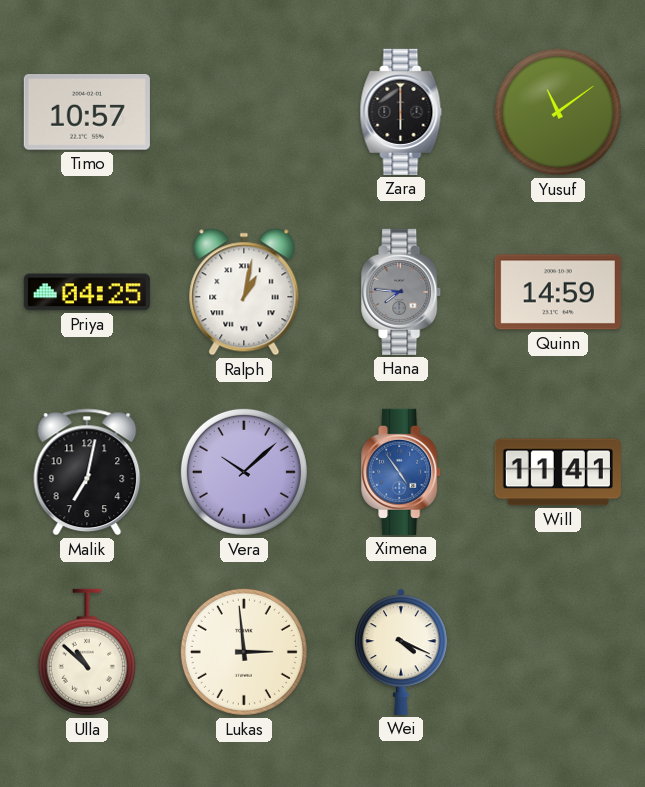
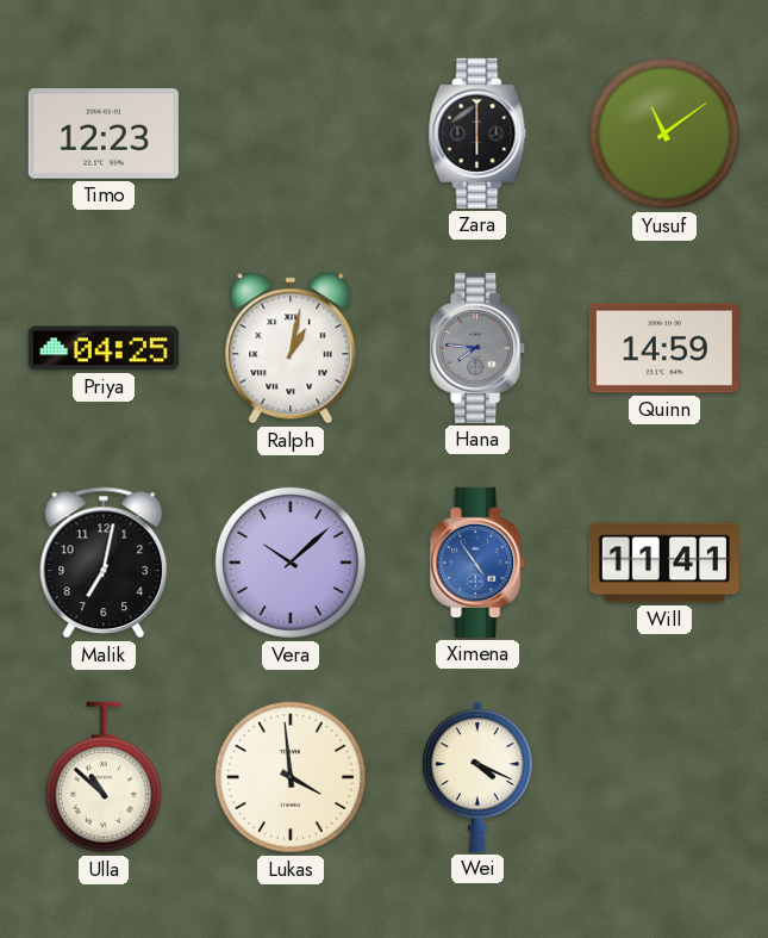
Timo: 10:57 -> 12:23
Lukas: 2:59 -> 3:59
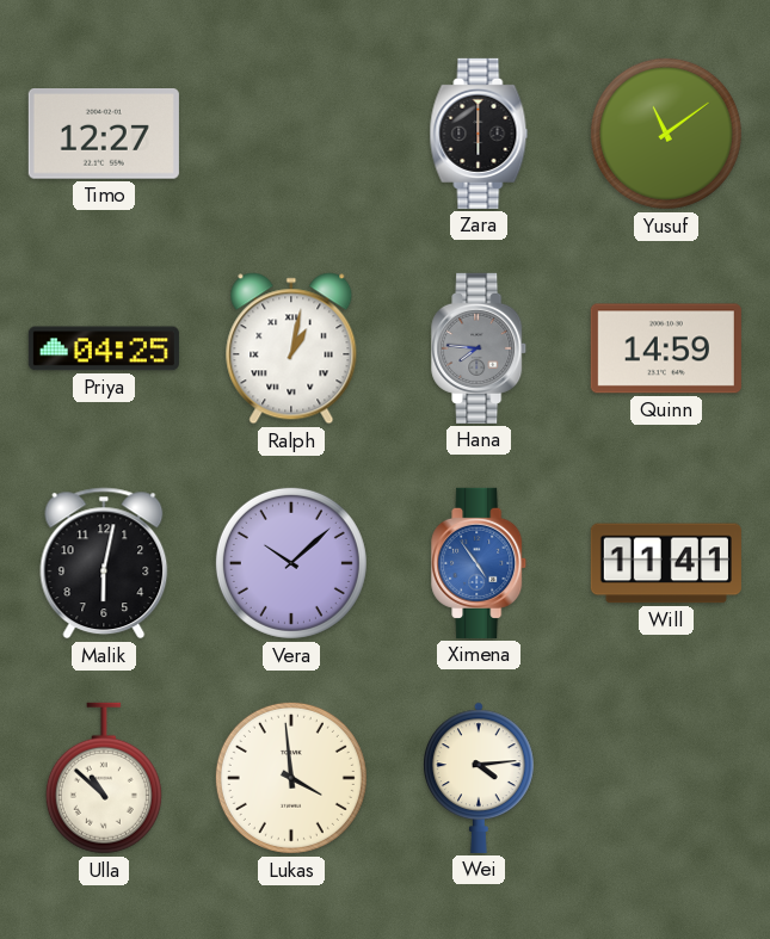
Timo: 12:23 -> 12:27
Malik: 7:02 -> 6:02
Wei: 4:19 -> 4:14
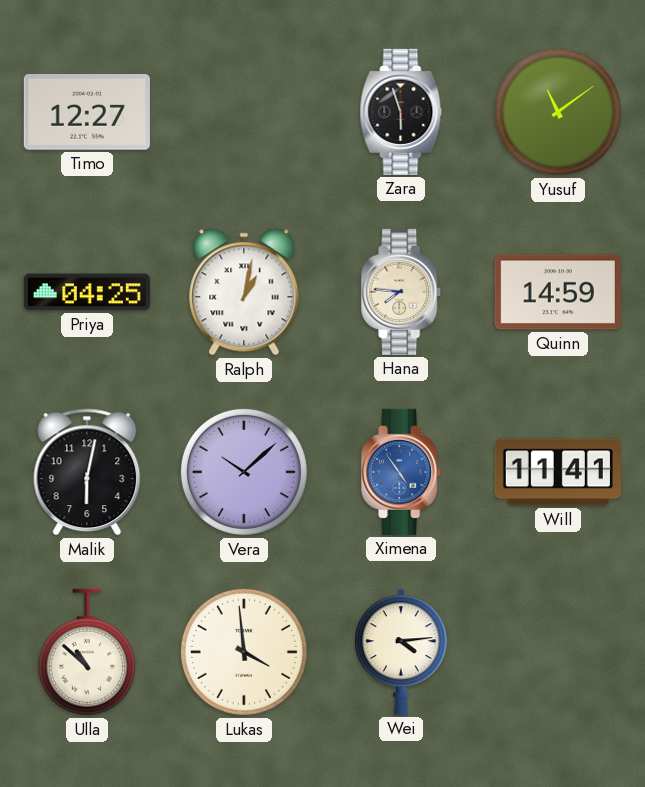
Zara: 6:00 -> 5:57
Hana dial: grey -> cream
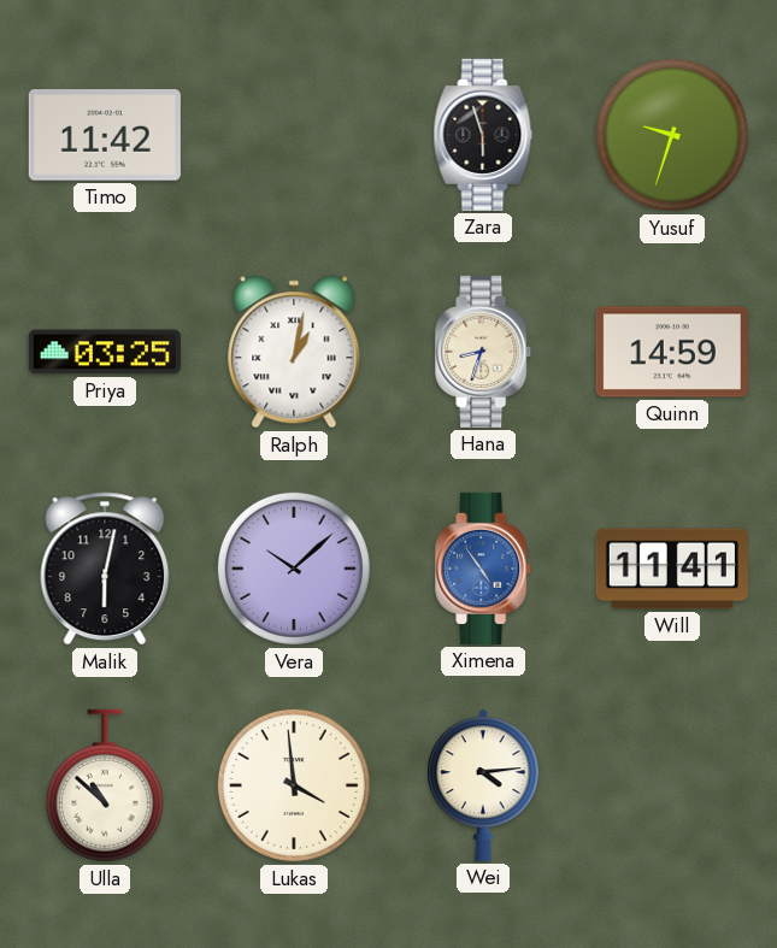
Timo: 12:27 -> 11:42
Yusuf: 11:09 -> 9:33
Priya: 04:25 -> 03:25
Hana: 7:46 -> 8:33
